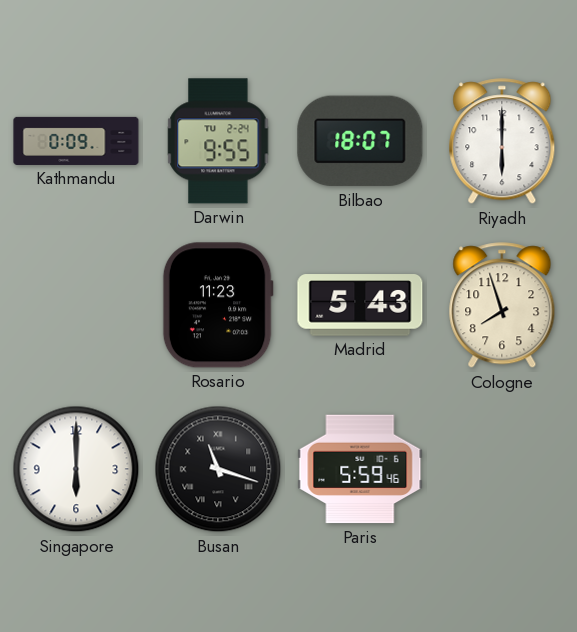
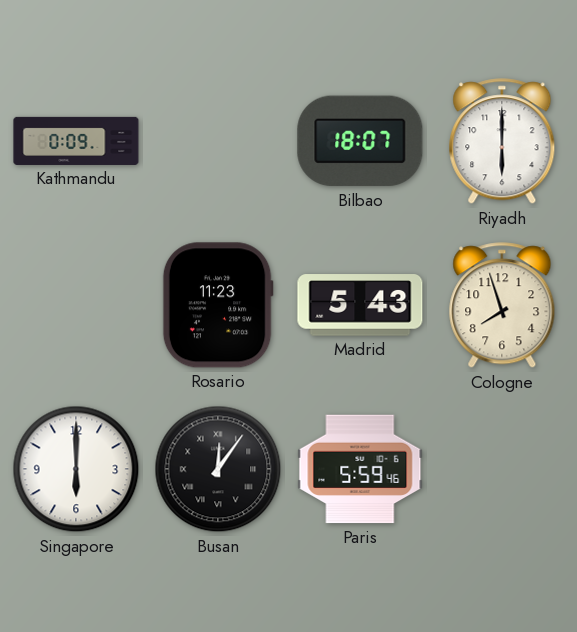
Darwin: 9:55 -> none
Busan: 11:18 -> 12:06
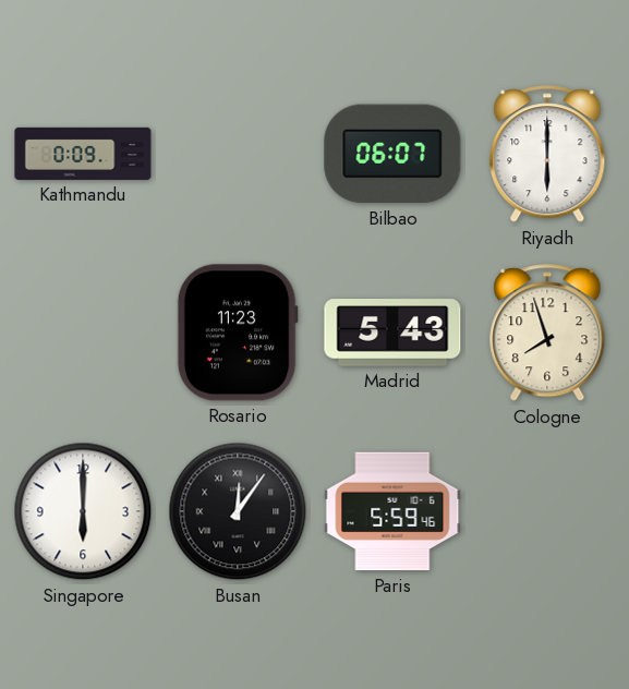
Bilbao: 18:07 -> 06:07
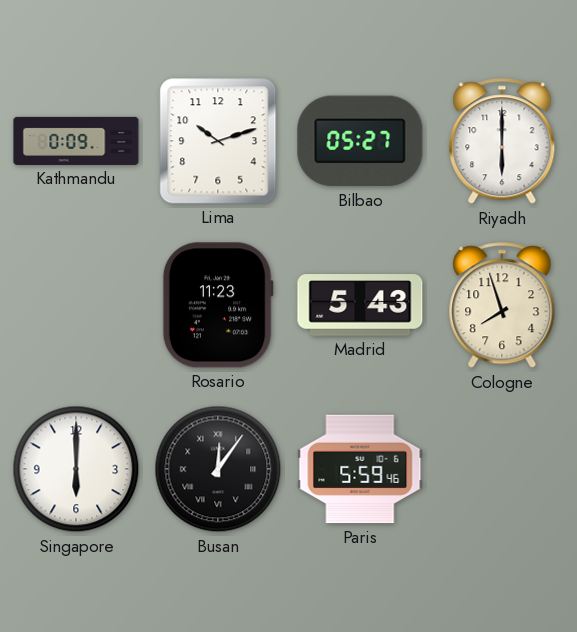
Lima: none -> 10:12
Bilbao: 06:07 -> 05:27
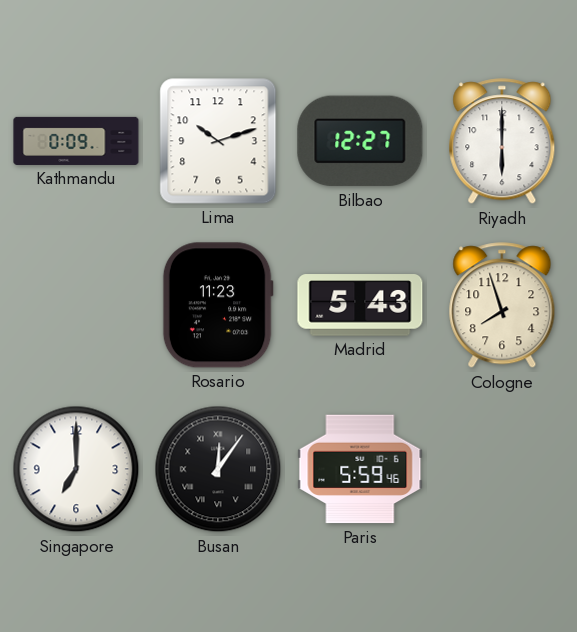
Bilbao: 05:27 -> 12:27
Singapore: 6:00 -> 7:00
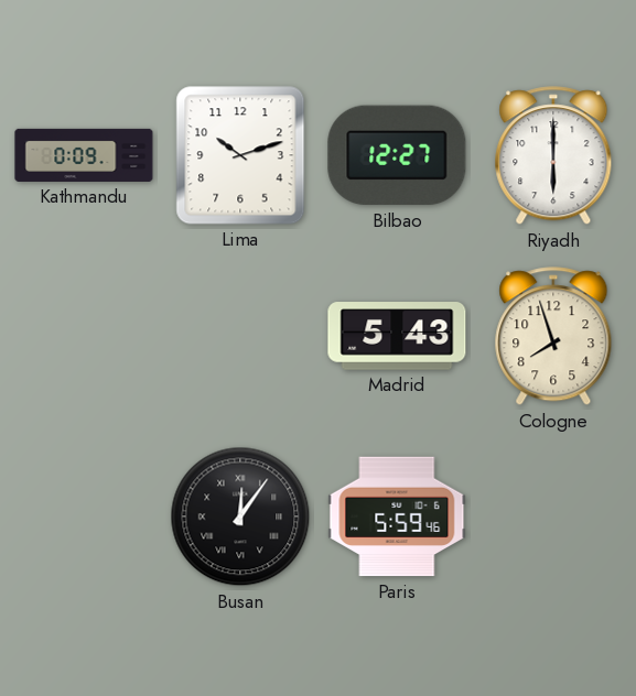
Rosario: 11:23 -> none
Singapore: 7:00 -> none
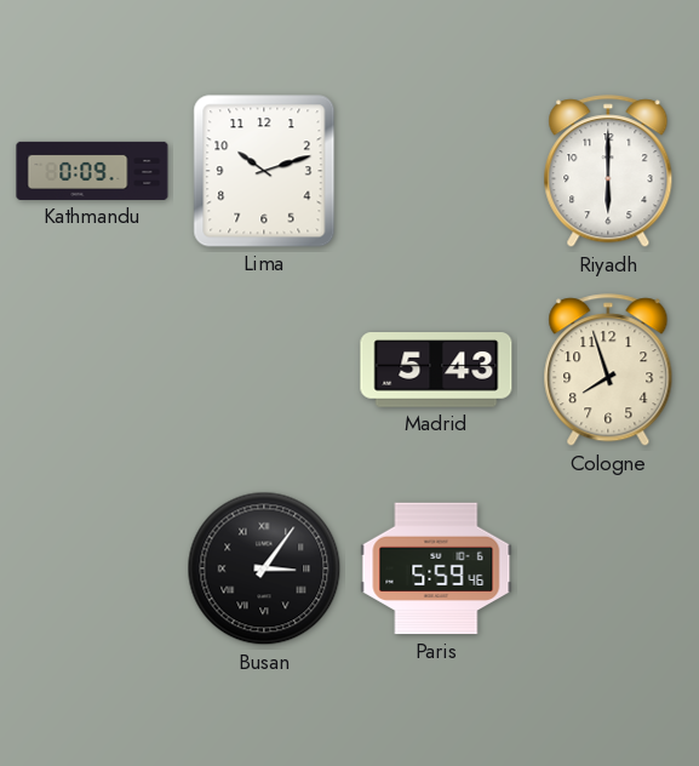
Bilbao: 12:27 -> none
Busan: 12:06 -> 3:06
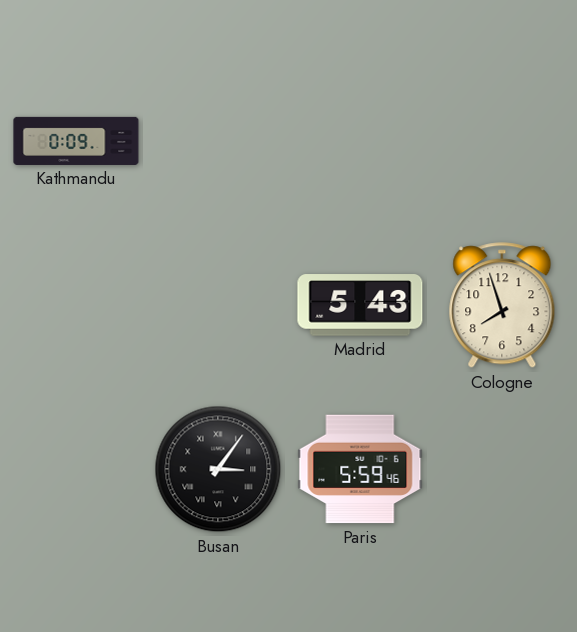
Lima: 10:12 -> none
Riyadh: 6:00 -> none
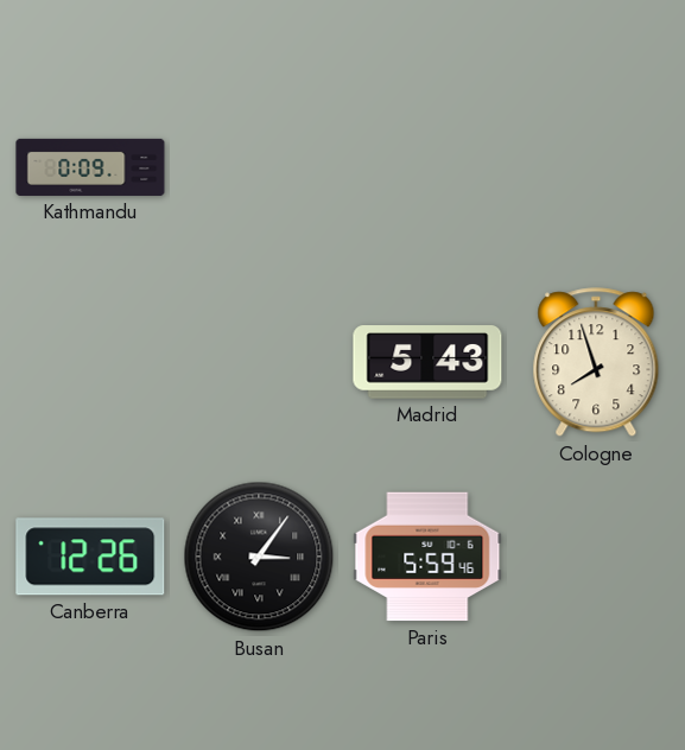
Canberra: none -> 12:26
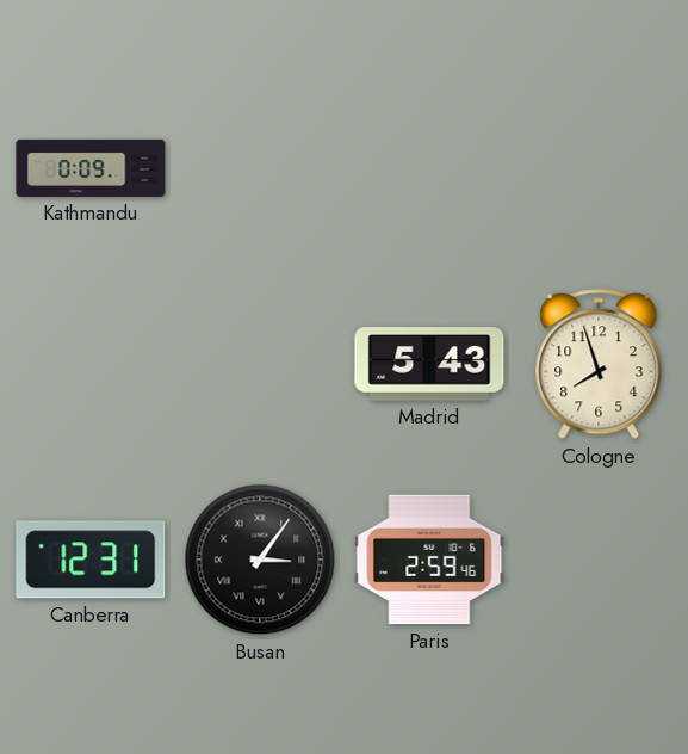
Canberra: 12:26 -> 12:31
Paris: 5:59 -> 2:59
